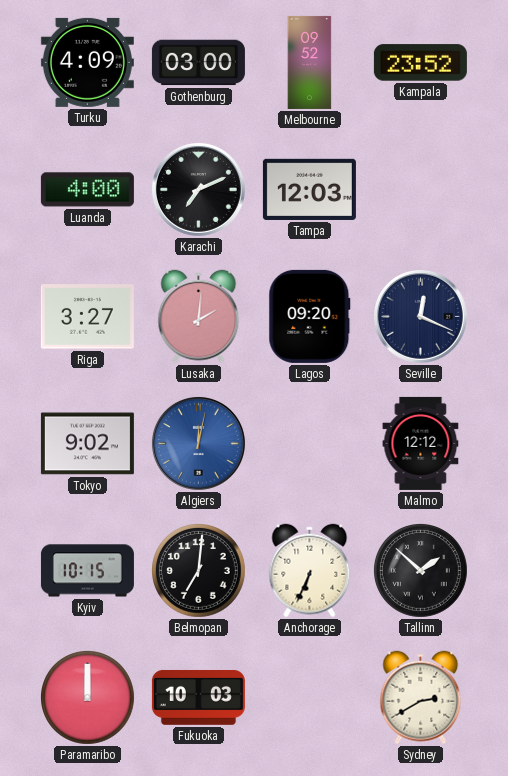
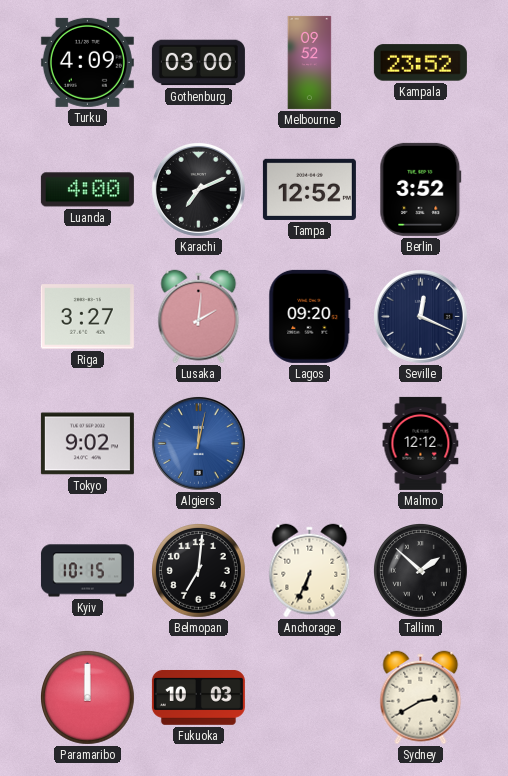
Tampa: 12:03 -> 12:52
Berlin: none -> 3:52
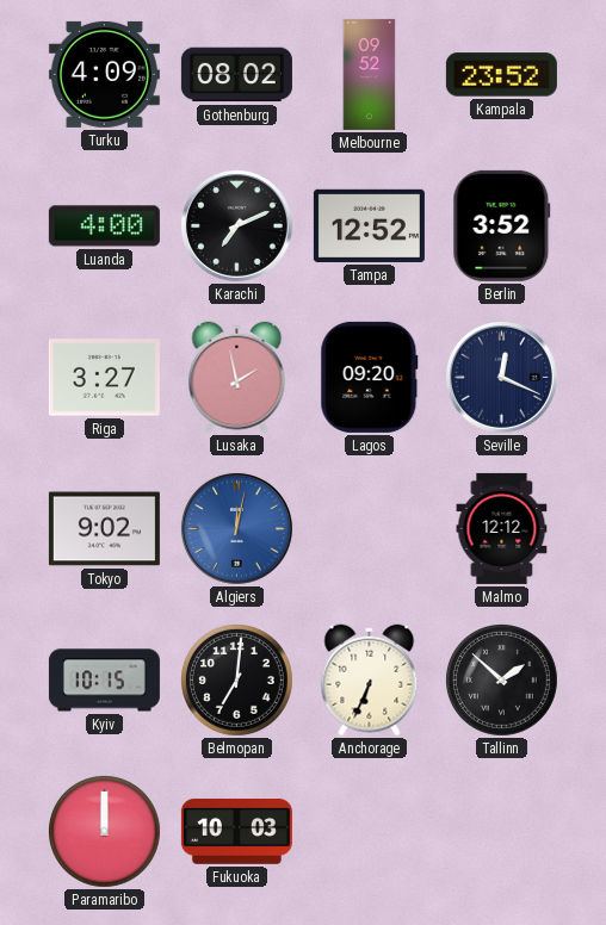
Gothenburg: 03:00 -> 08:02
Lusaka: 2:01 -> 1:58
Sydney: 2:40 -> none
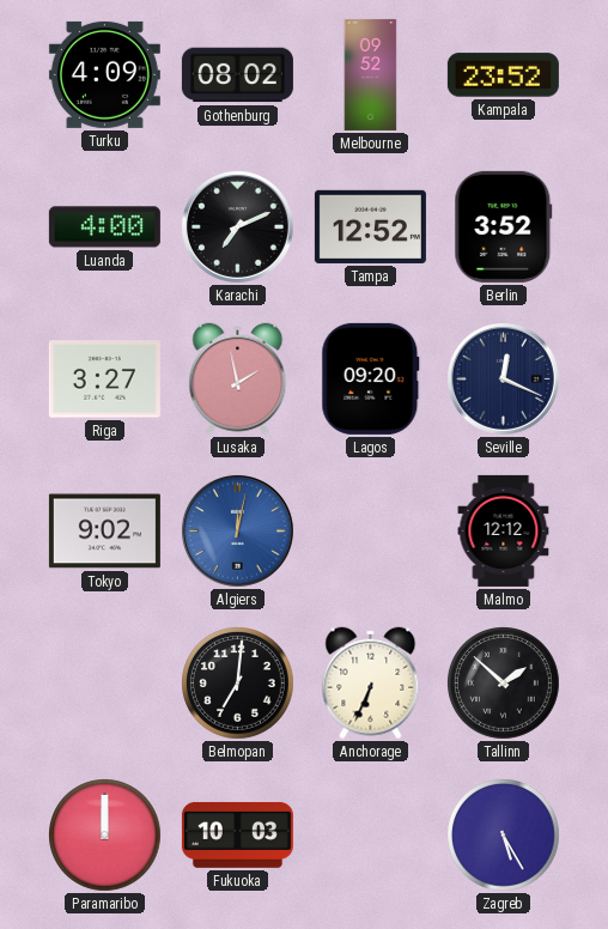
Kyiv: 10:15 -> none
Zagreb: none -> 5:25
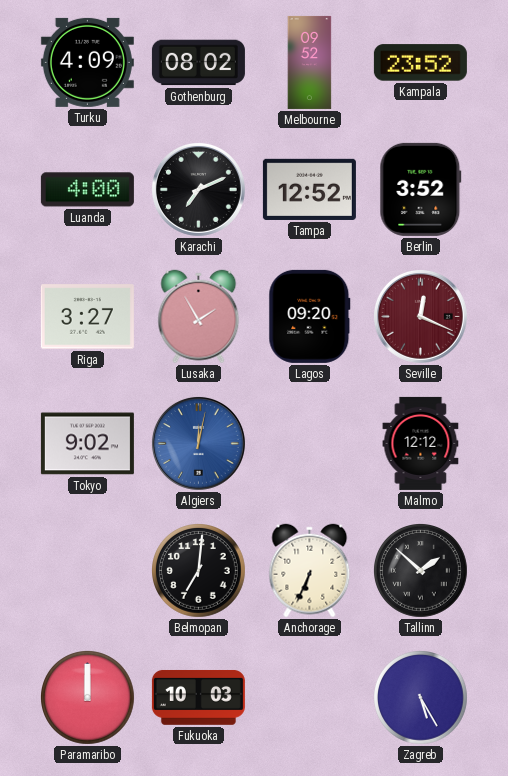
Lusaka: 1:58 -> 1:55
Seville dial: navy -> burgundy
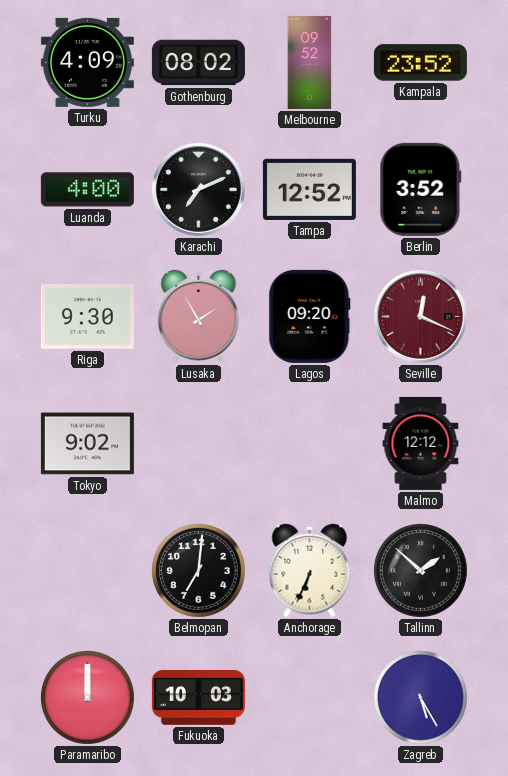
Riga: 3:27 -> 9:30
Algiers: 12:02 -> none
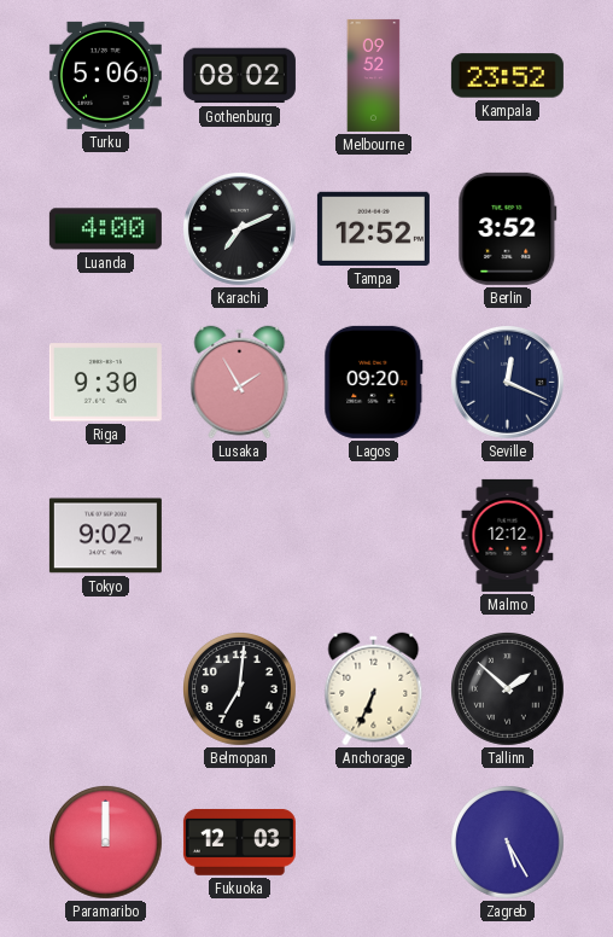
Turku: 4:09 -> 5:06
Seville dial: burgundy -> navy
Fukuoka: 10:03 -> 12:03
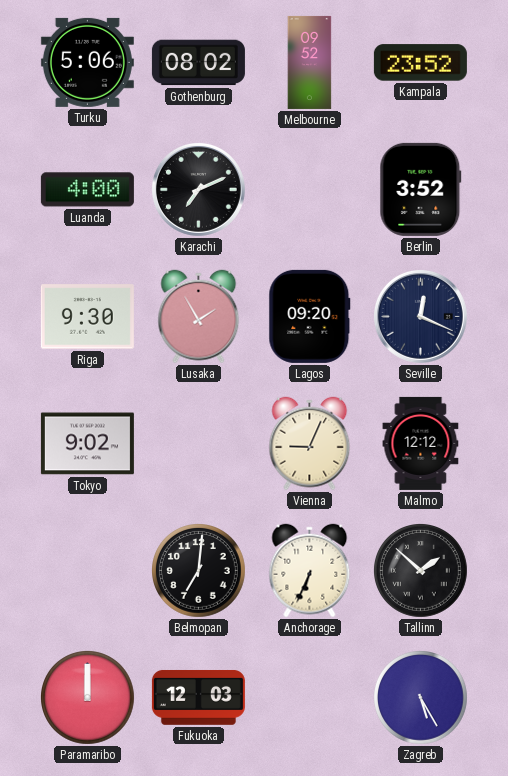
Tampa: 12:52 -> none
Vienna: none -> 9:04
